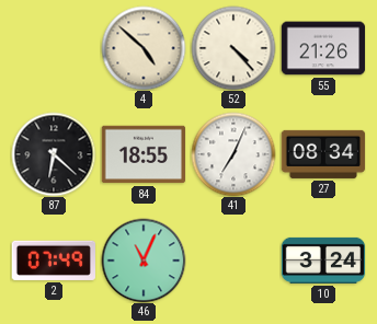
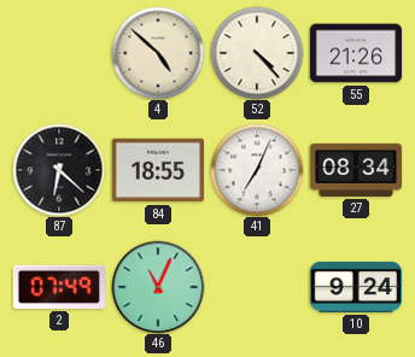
10: 3:24 -> 9:24
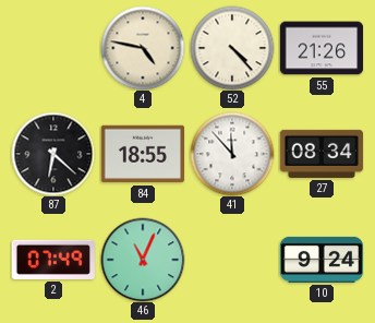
4: 4:52 -> 4:47
41: 7:04 -> 11:53
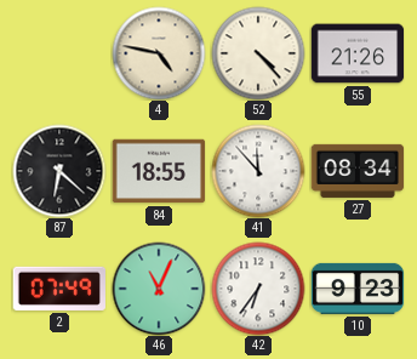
42: none -> 6:36
10: 9:24 -> 9:23
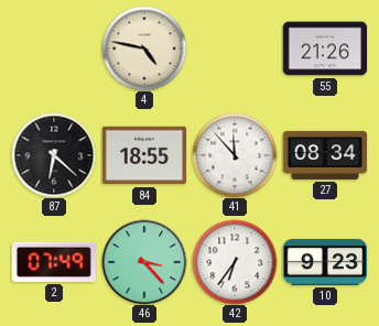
52: 4:23 -> none
46: 11:04 -> 3:23
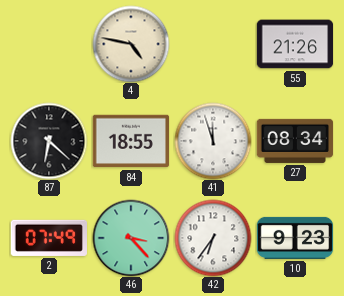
41: 11:53 -> 11:57
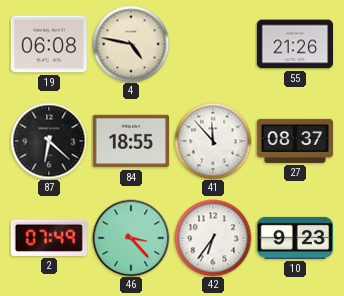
19: none -> 06:08
41: 11:57 -> 11:53
27: 08:34 -> 08:37
